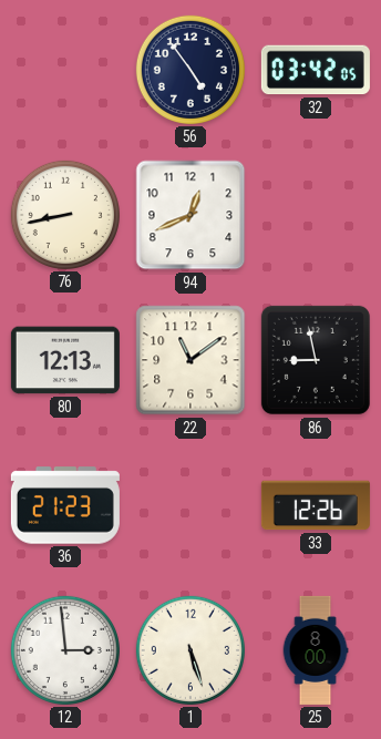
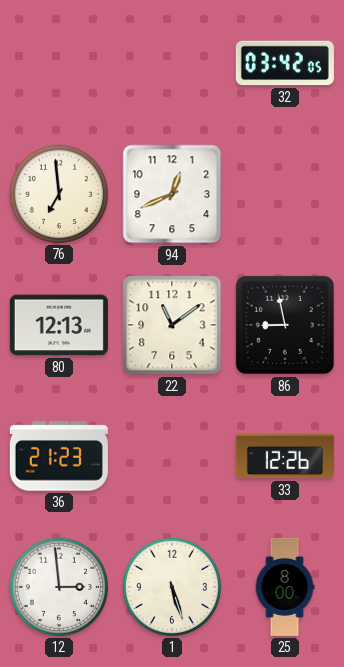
56: 4:54 -> none
76: 8:43 -> 6:59
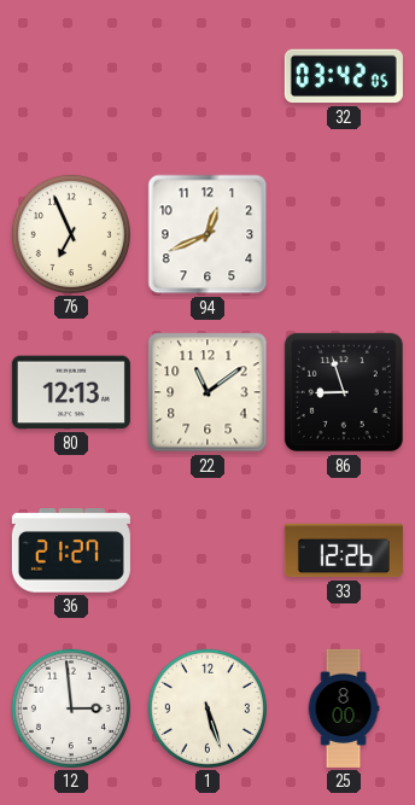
76: 6:59 -> 6:56
86: 8:58 -> 8:57
36: 21:23 -> 21:27
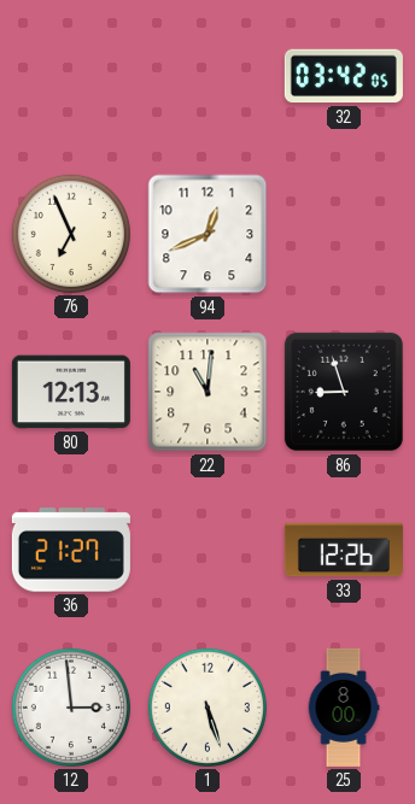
22: 11:09 -> 11:01
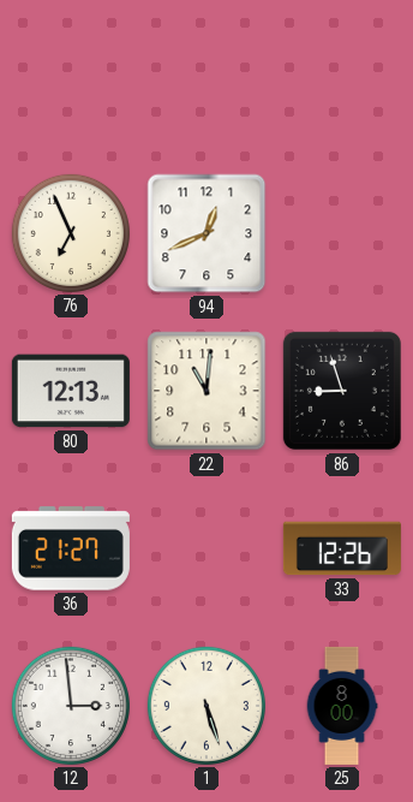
32: 03:42 -> none
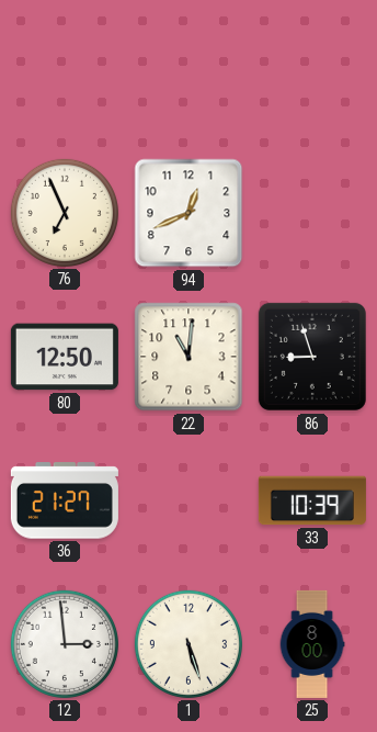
80: 12:13 -> 12:50
33: 12:26 -> 10:39
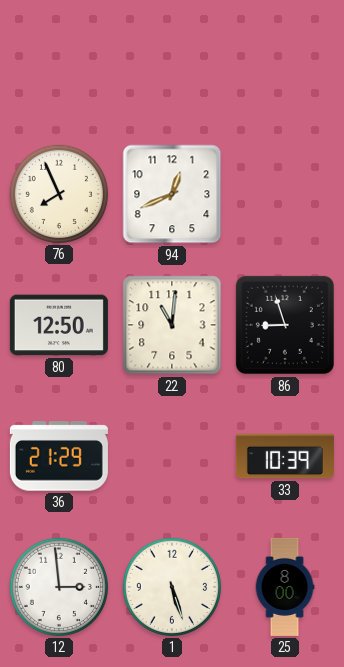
76: 6:56 -> 7:56
36: 21:27 -> 21:29
